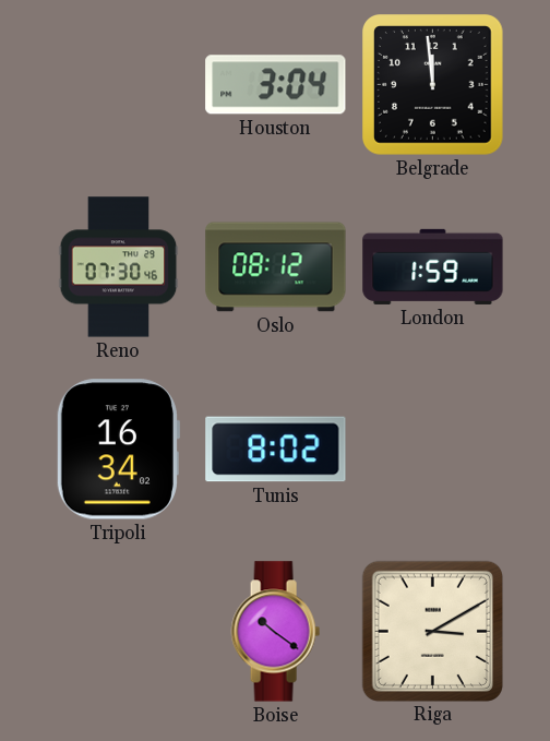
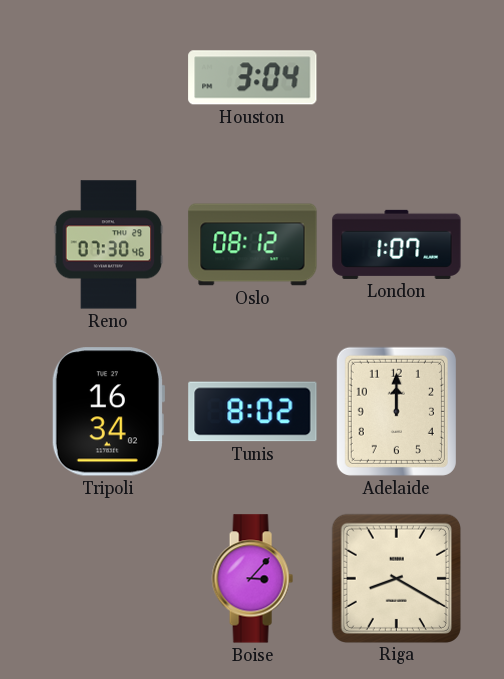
Belgrade: 11:59 -> none
London: 1:59 -> 1:07
Adelaide: none -> 12:00
Boise: 10:21 -> 3:07
Riga: 3:10 -> 8:20
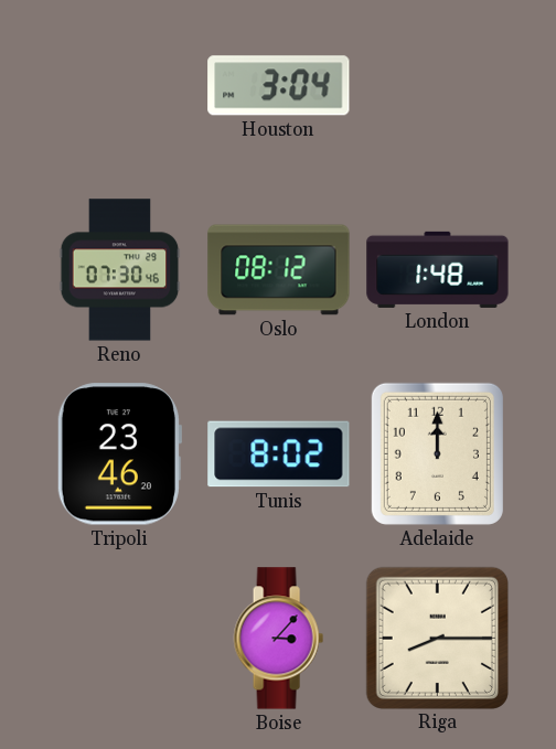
London: 1:07 -> 1:48
Tripoli: 16:34 -> 23:46
Riga: 8:20 -> 8:15
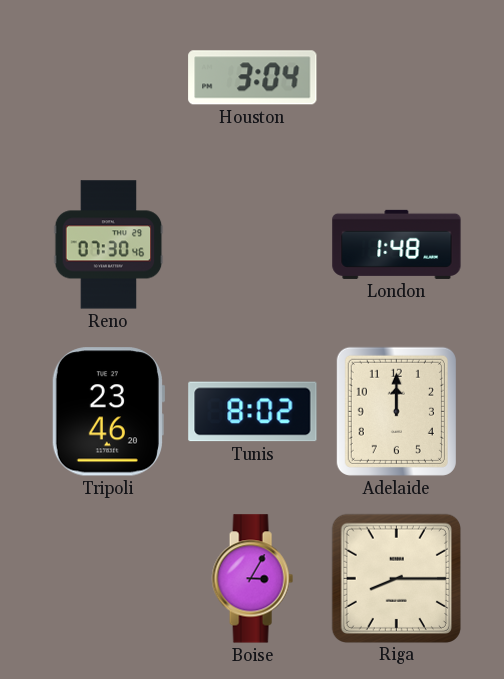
Oslo: 08:12 -> none
Boise: 3:07 -> 3:05
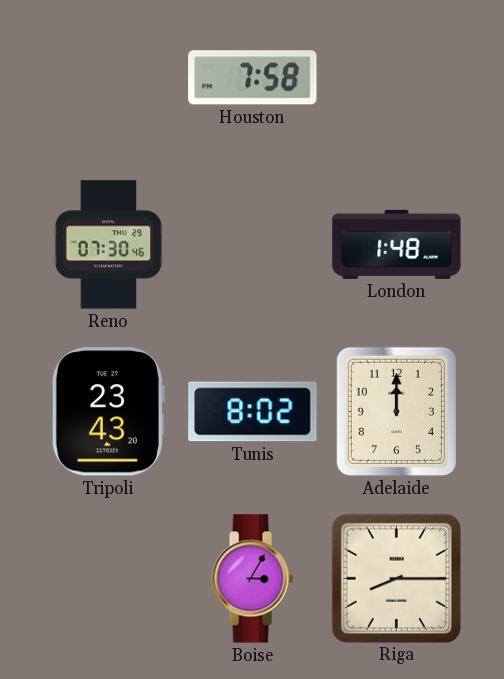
Houston: 3:04 -> 7:58
Tripoli: 23:46 -> 23:43
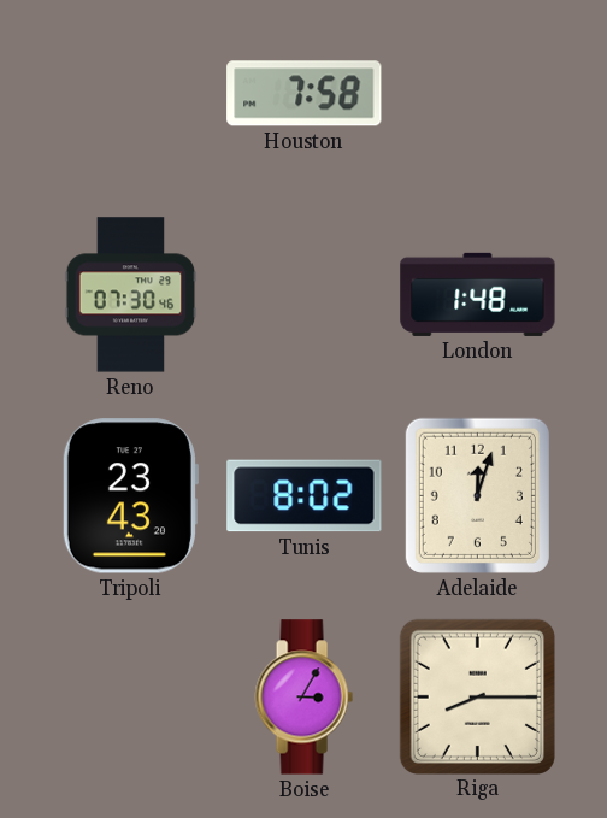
Adelaide: 12:00 -> 12:03
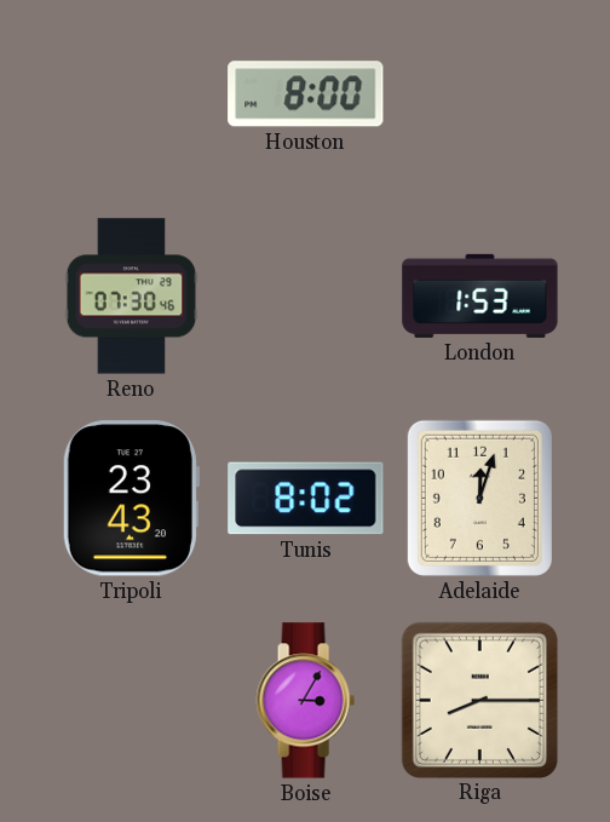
Houston: 7:58 -> 8:00
London: 1:48 -> 1:53
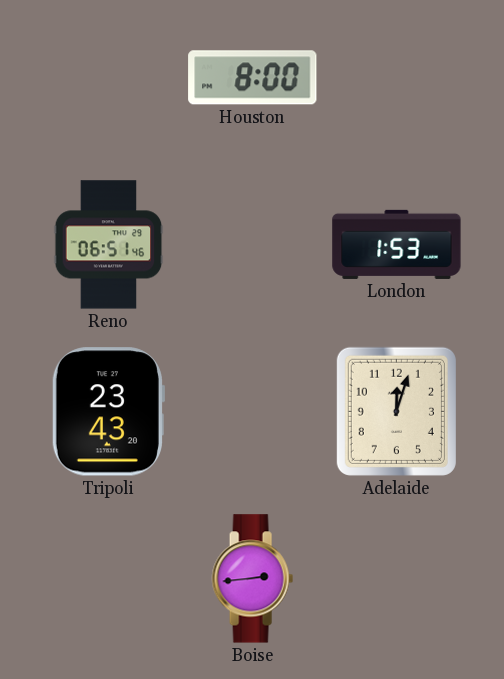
Reno: 07:30 -> 06:51
Tunis: 8:02 -> none
Boise: 3:05 -> 2:44
Riga: 8:15 -> none
